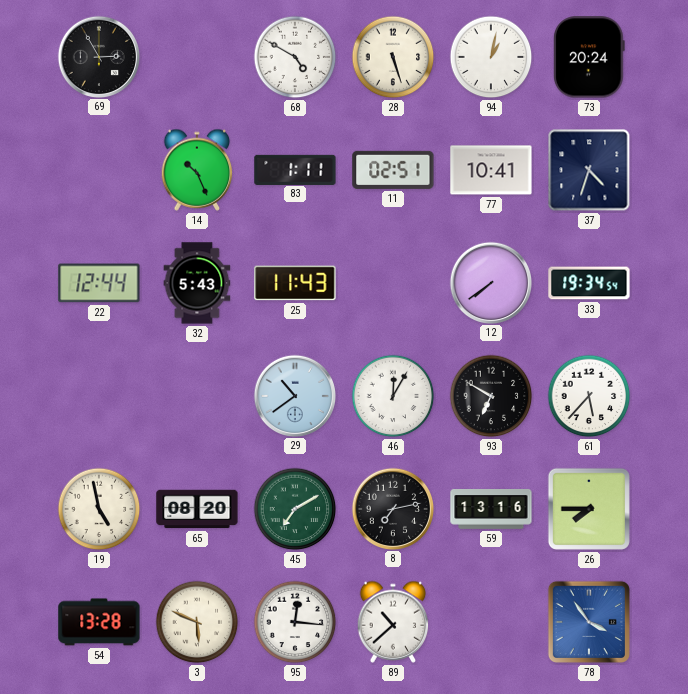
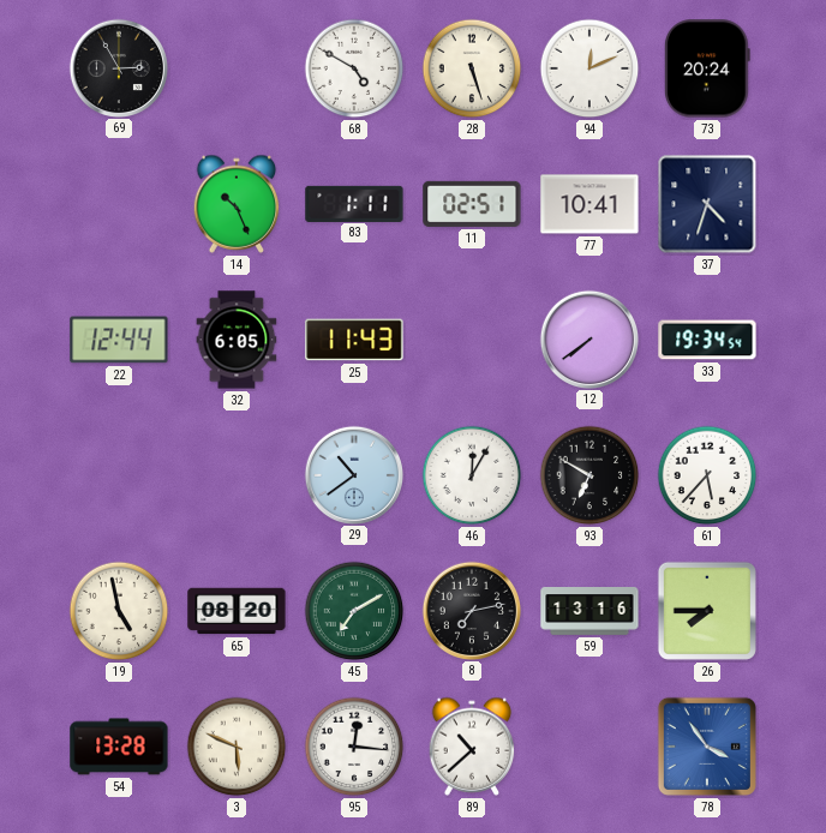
94: 1:02 -> 12:11
32: 5:43 -> 6:05
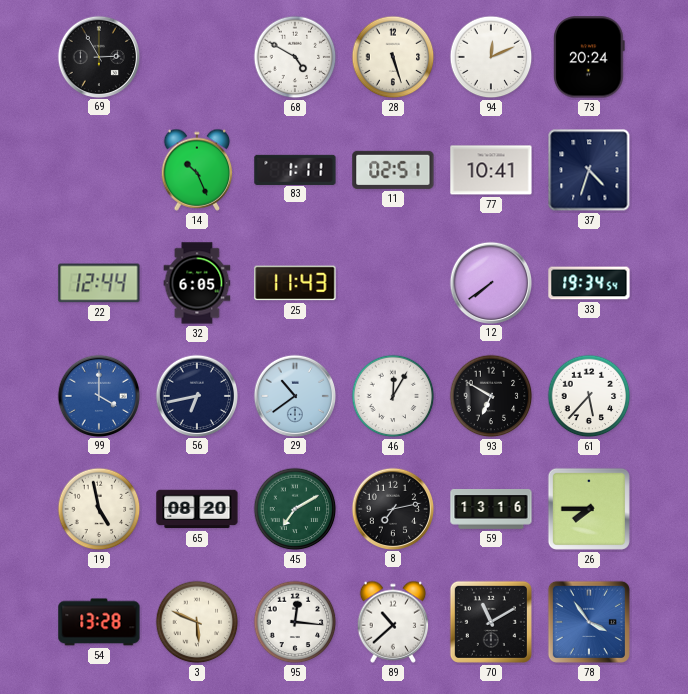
99: none -> 4:00
56: none -> 6:43
70: none -> 11:10
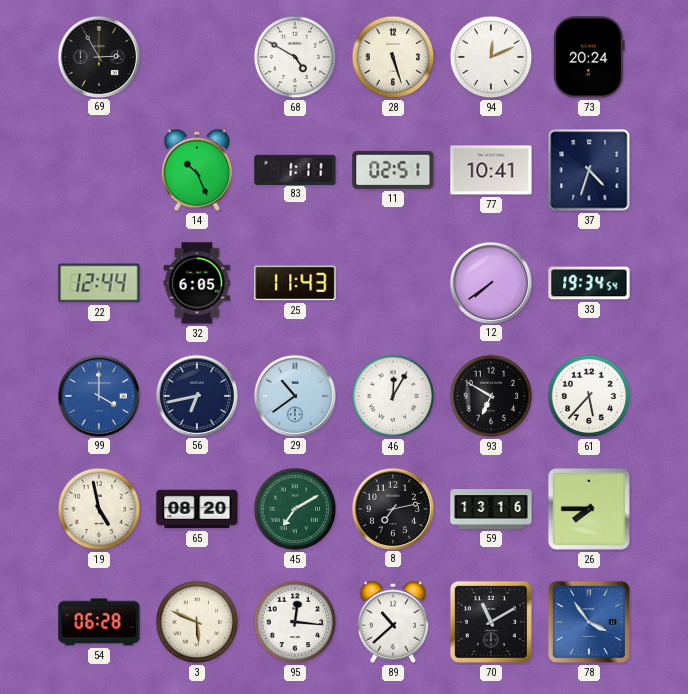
54: 13:28 -> 06:28
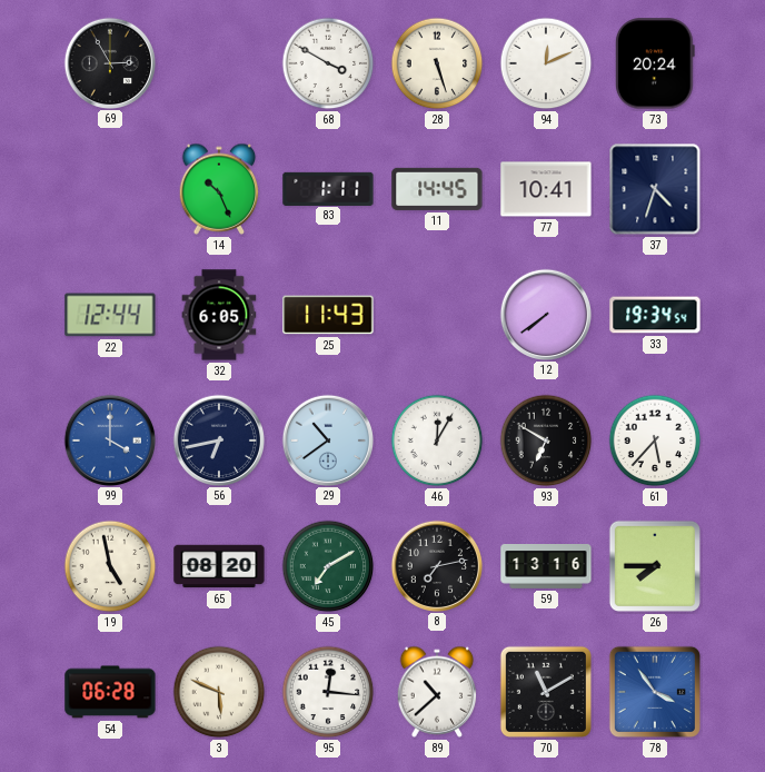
68: 4:50 -> 3:50
11: 02:51 -> 14:45
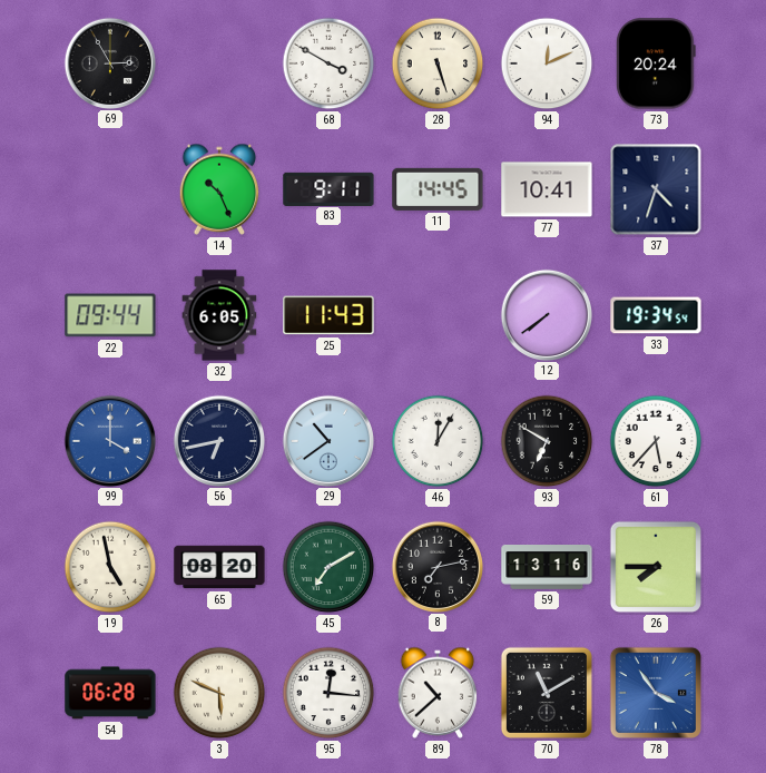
83: 1:11 -> 9:11
22: 12:44 -> 09:44
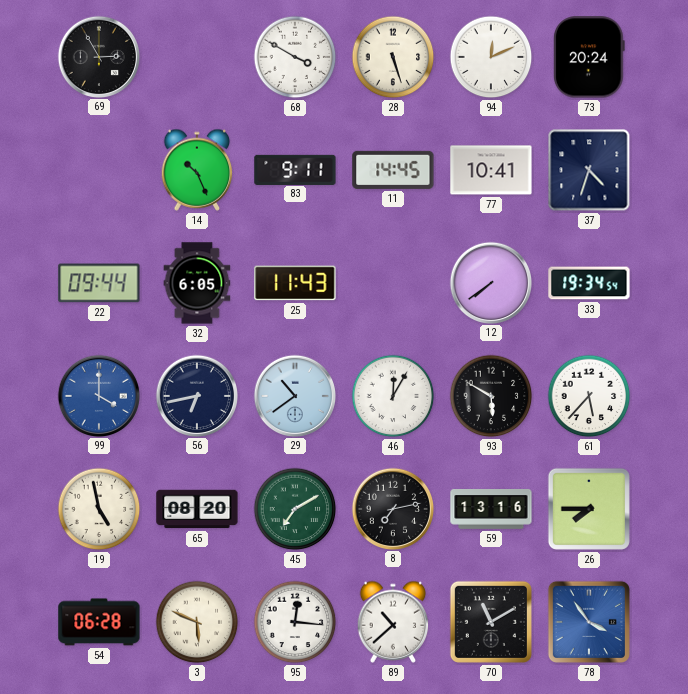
93: 6:50 -> 5:50
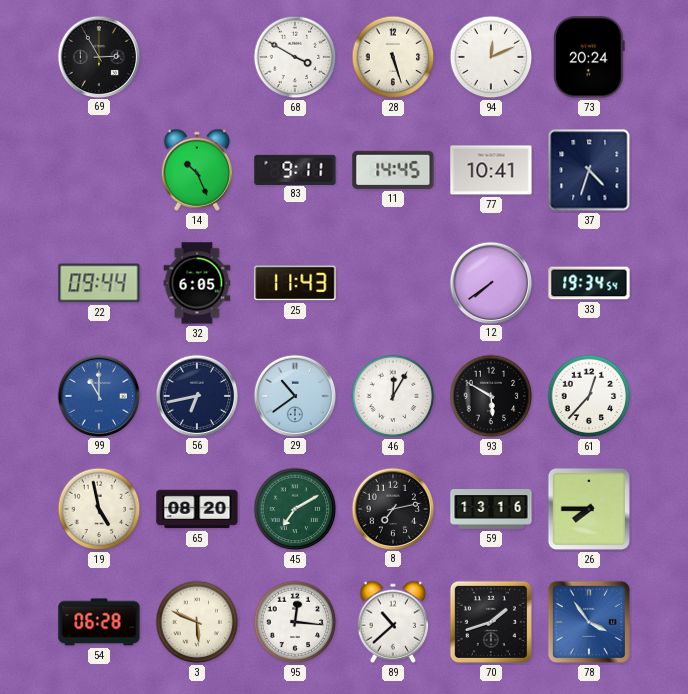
99: 4:00 -> 11:00
61: 5:37 -> 12:37
70: 11:10 -> 1:42
